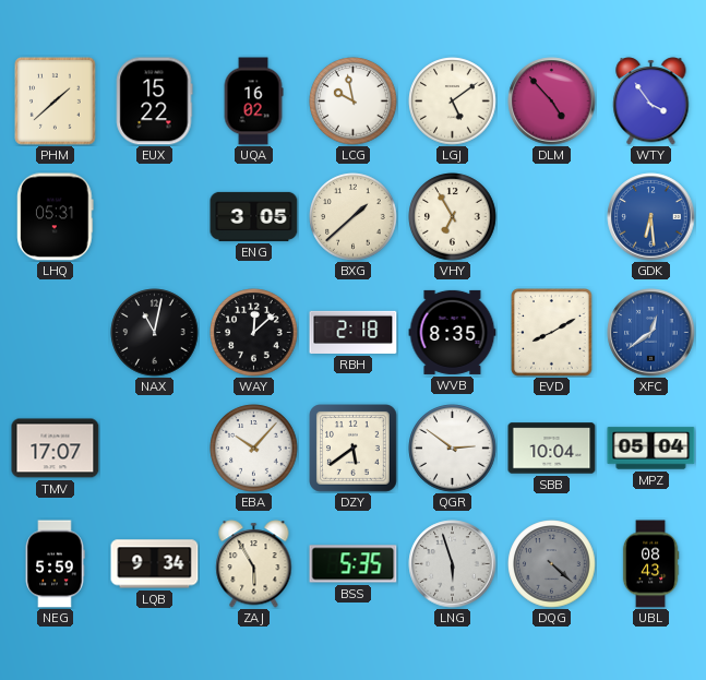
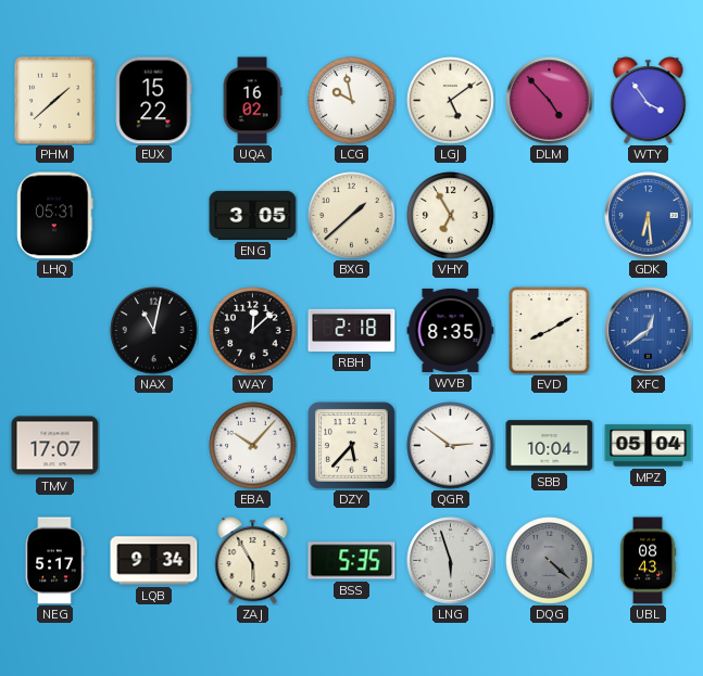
DZY: 5:39 -> 5:37
NEG: 5:59 -> 5:17
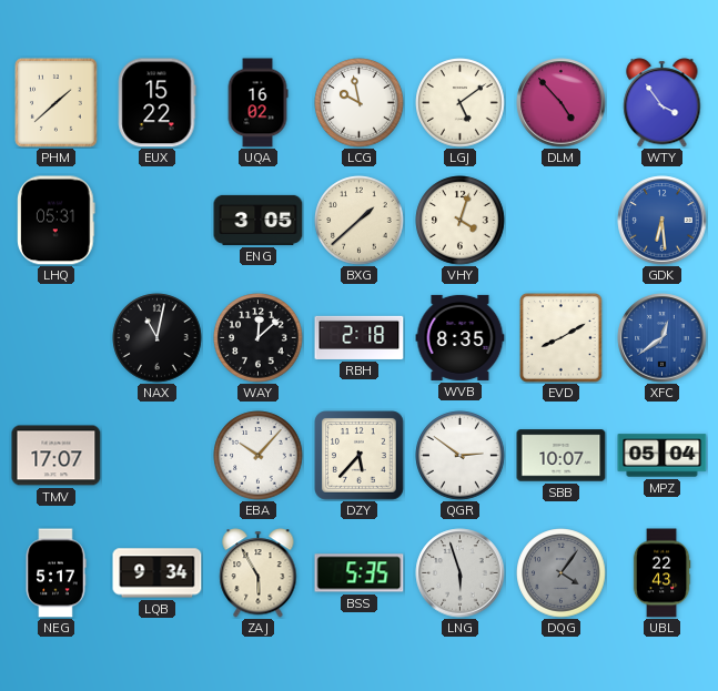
VHY: 6:55 -> 4:03
SBB: 10:04 -> 10:07
DQG: 4:22 -> 4:06
UBL: 08:43 -> 22:43
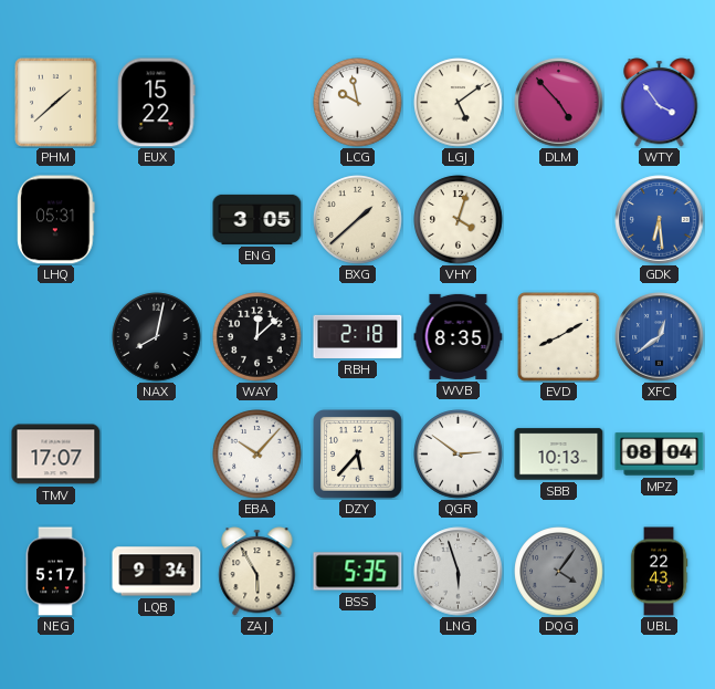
UQA: 16:02 -> none
NAX: 11:02 -> 8:02
SBB: 10:07 -> 10:13
MPZ: 05:04 -> 08:04
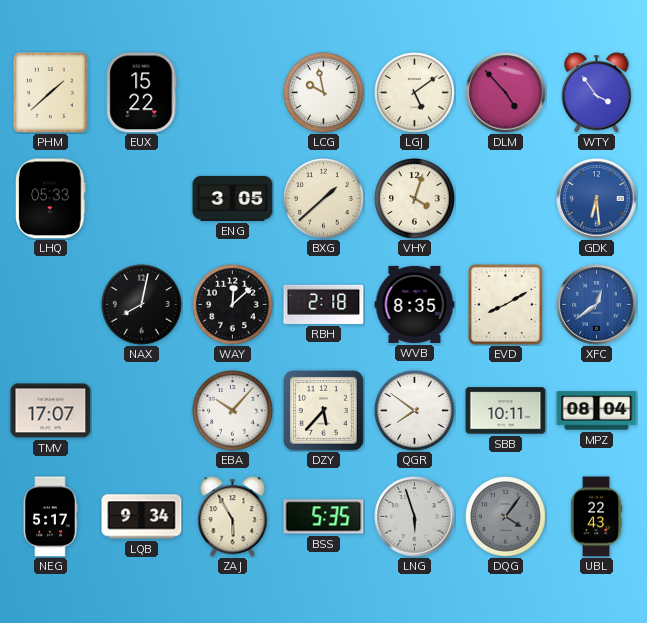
LHQ: 05:31 -> 05:33
QGR: 2:51 -> 7:51
SBB: 10:13 -> 10:11
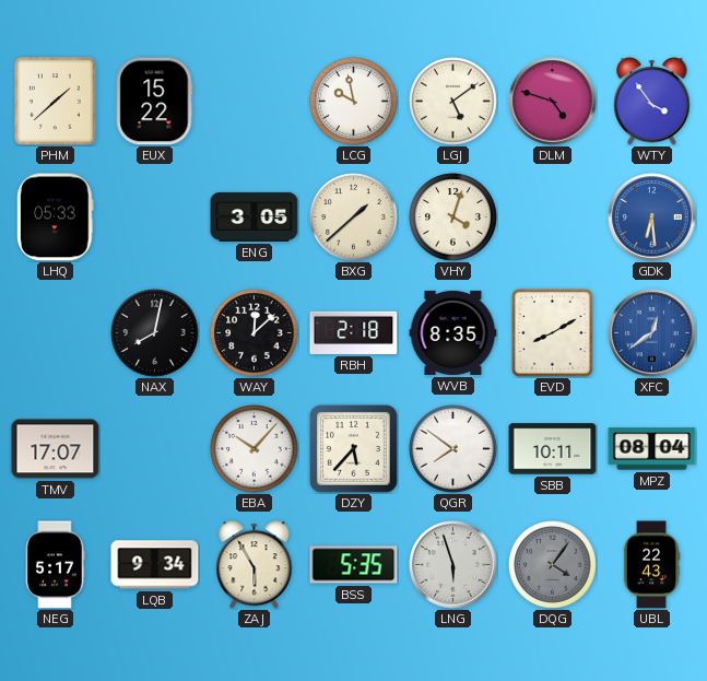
DLM: 4:53 -> 4:48
